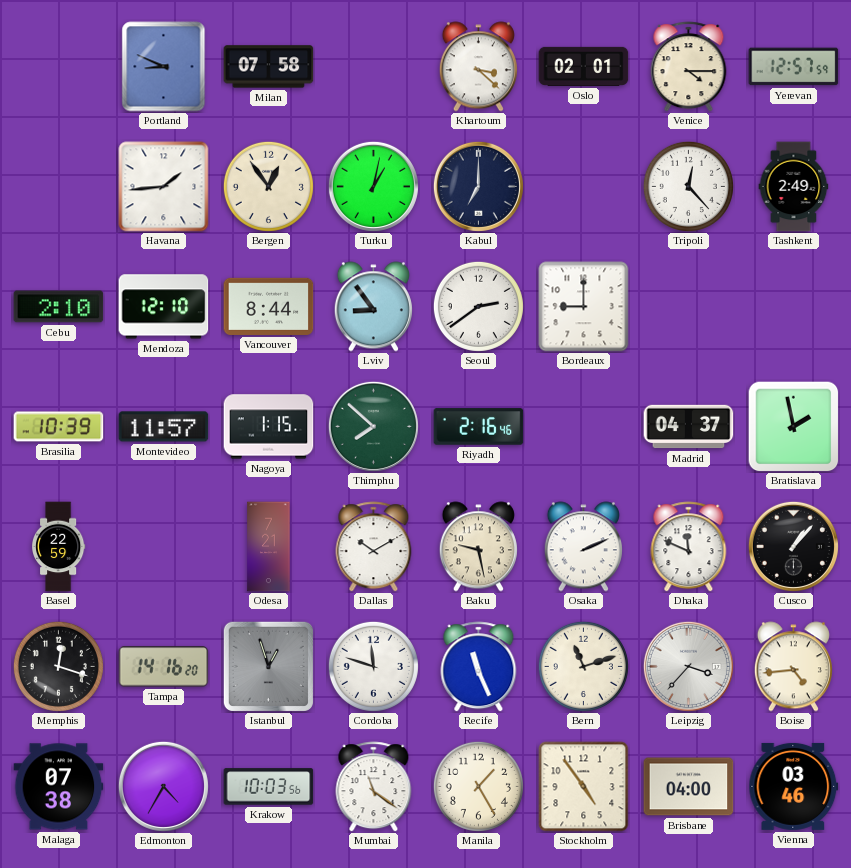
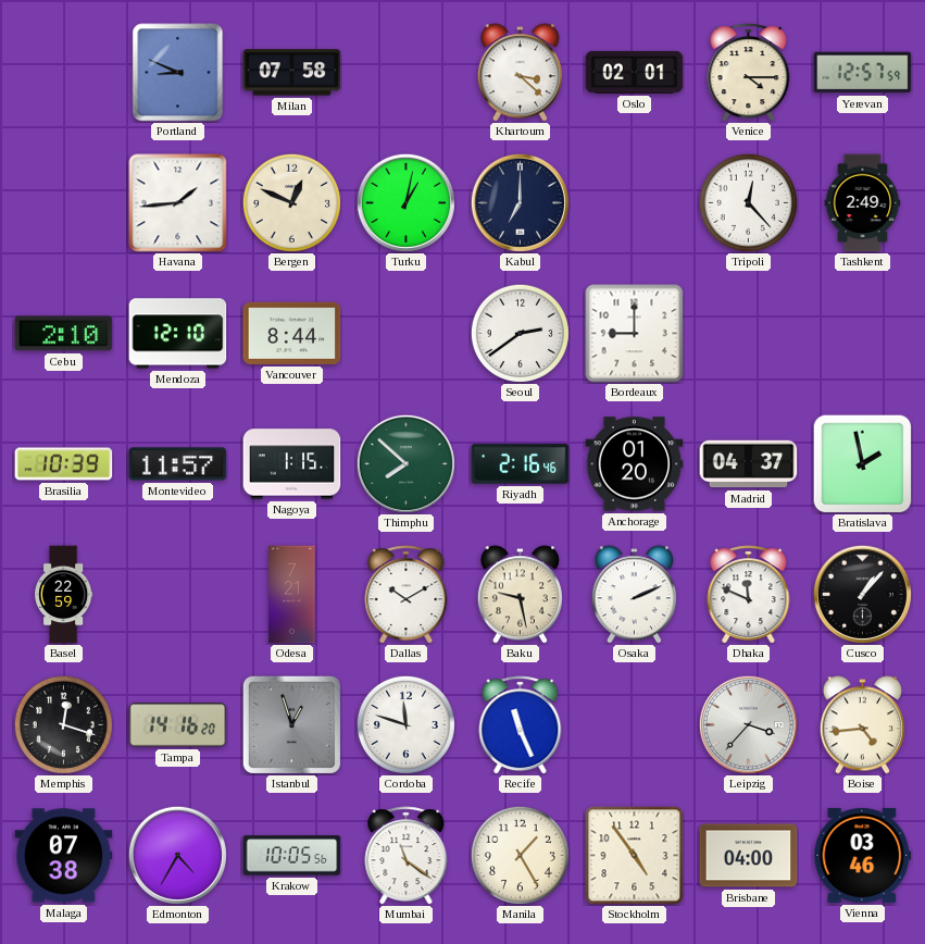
Bergen: 12:54 -> 12:49
Lviv: 8:54 -> none
Anchorage: none -> 01:20
Bern: 11:12 -> none
Krakow: 10:03 -> 10:05
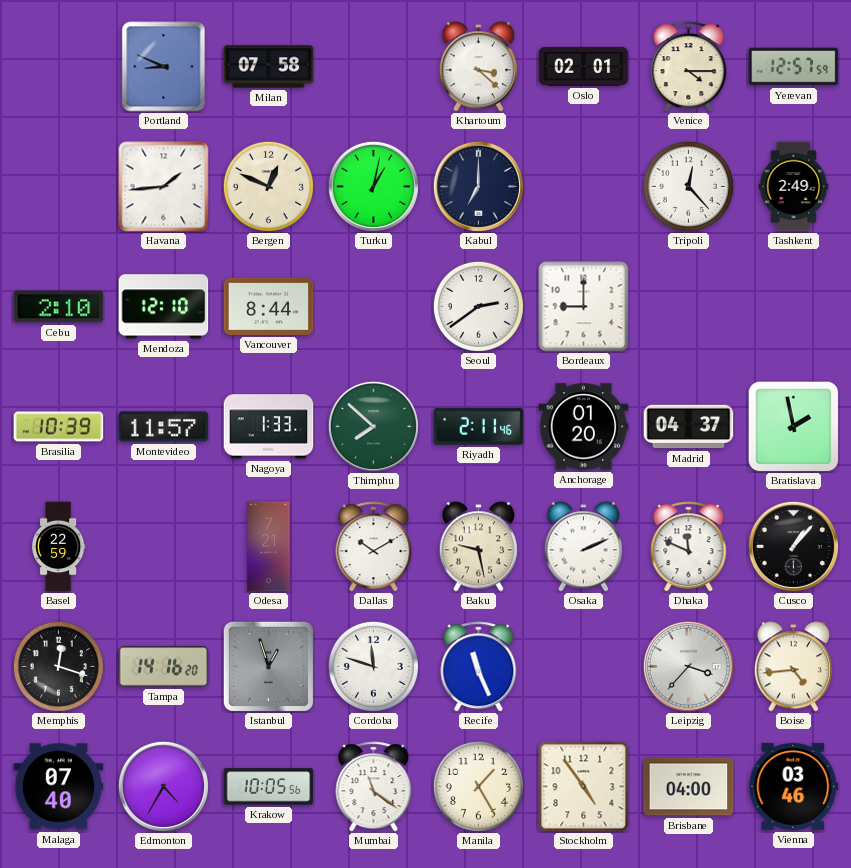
Nagoya: 1:15 -> 1:33
Riyadh: 2:16 -> 2:11
Malaga: 07:38 -> 07:40
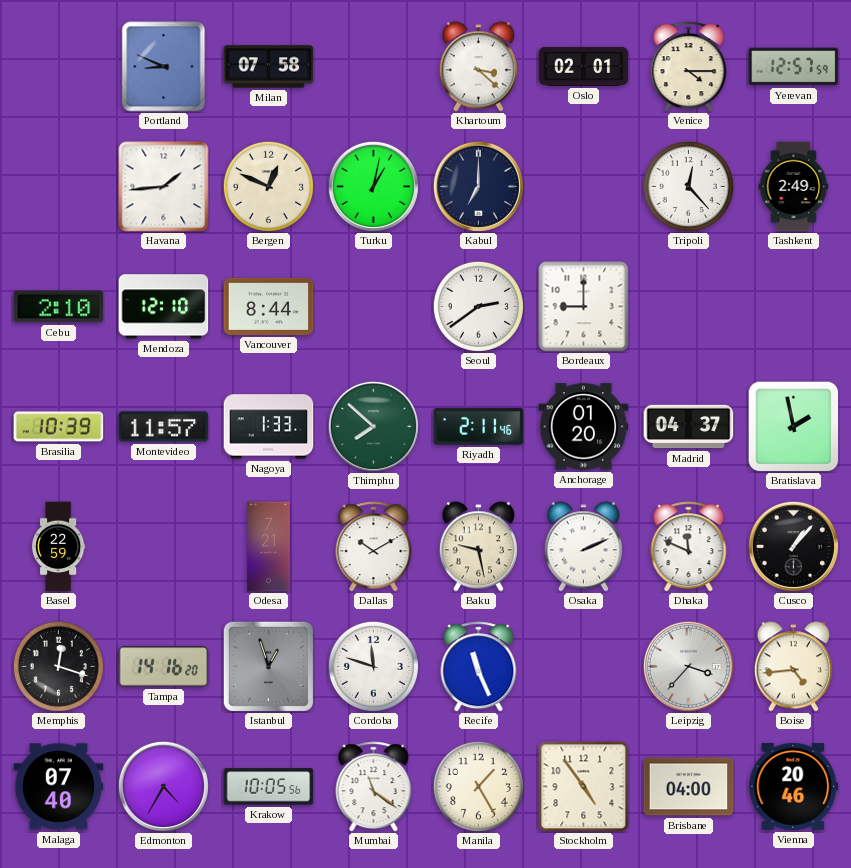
Vienna: 03:46 -> 20:46
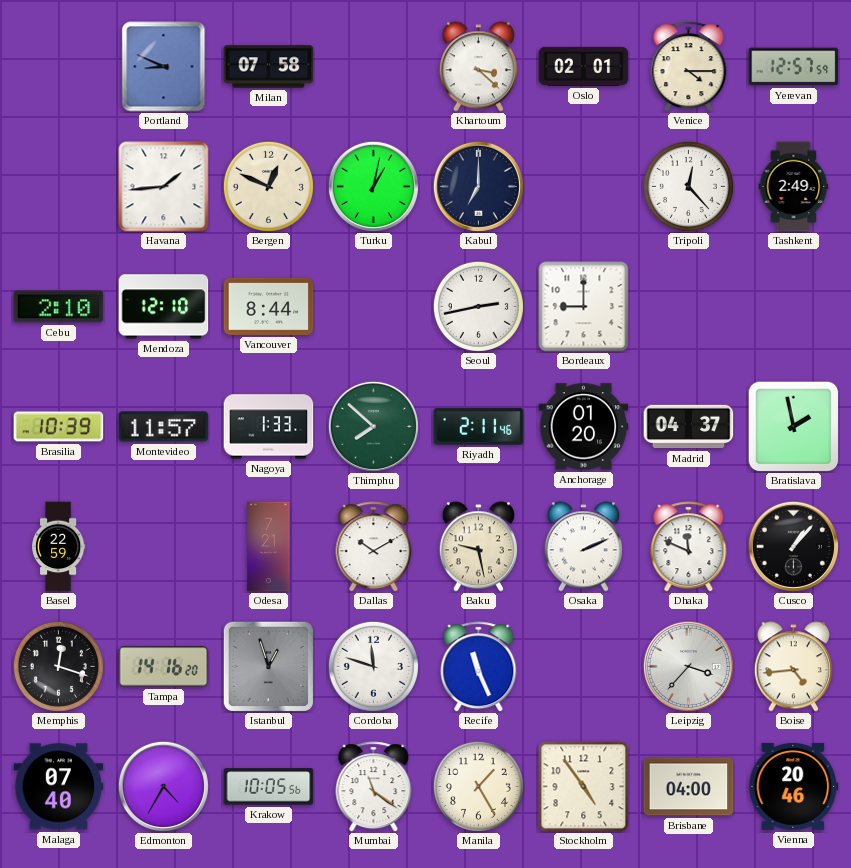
Seoul: 2:39 -> 2:43
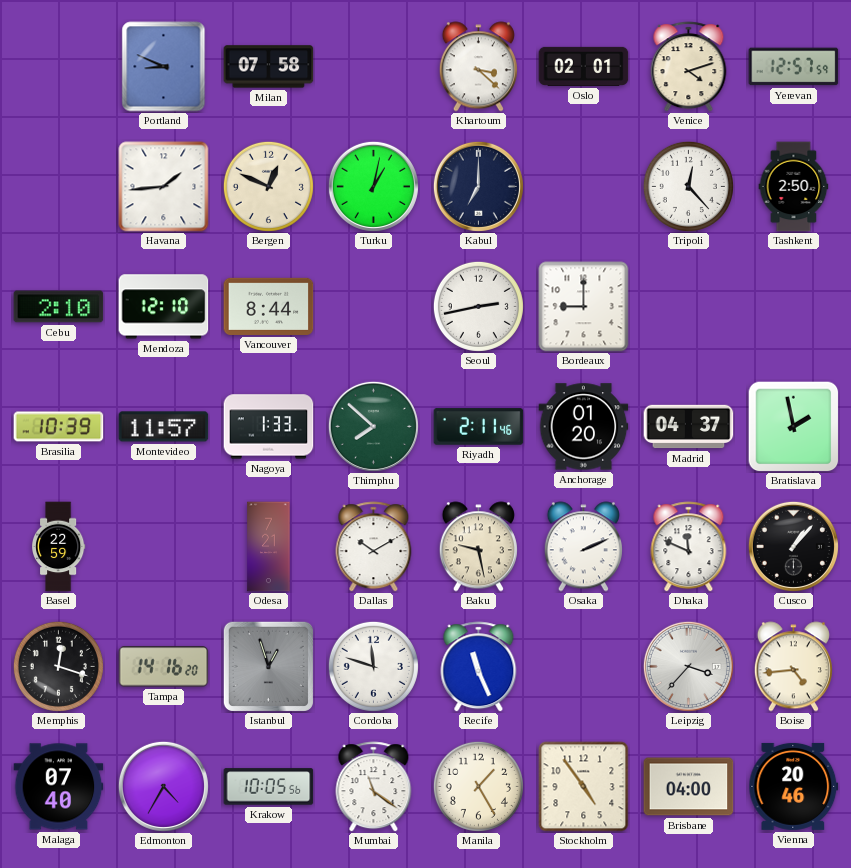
Venice: 4:15 -> 4:12
Tashkent: 2:49 -> 2:50
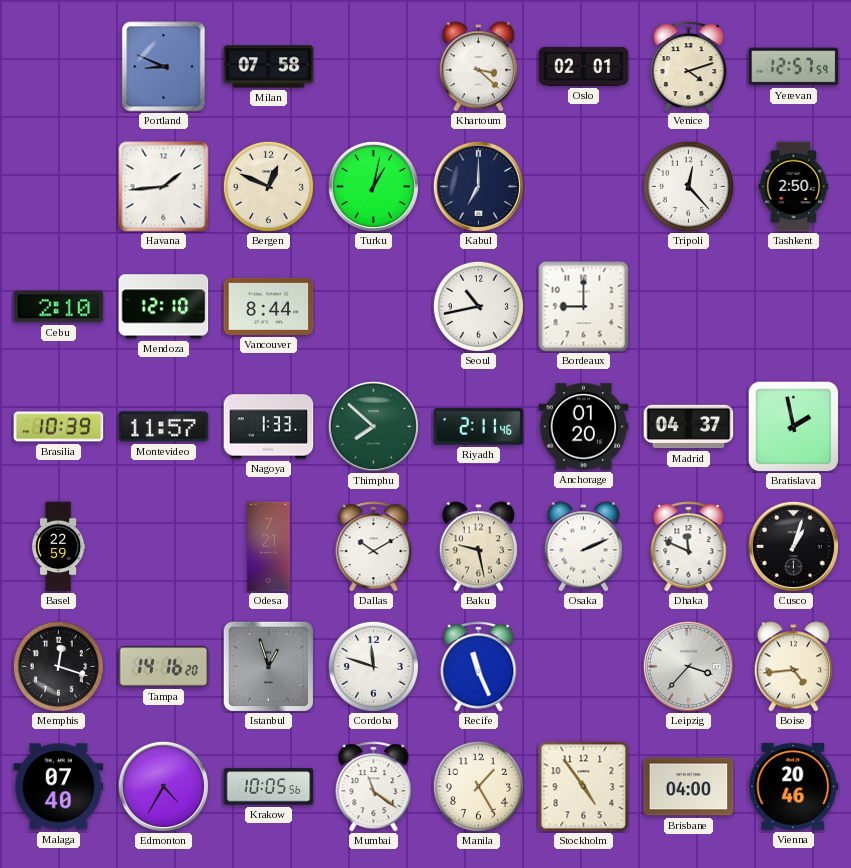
Seoul: 2:43 -> 10:43
Cusco: 1:07 -> 1:03
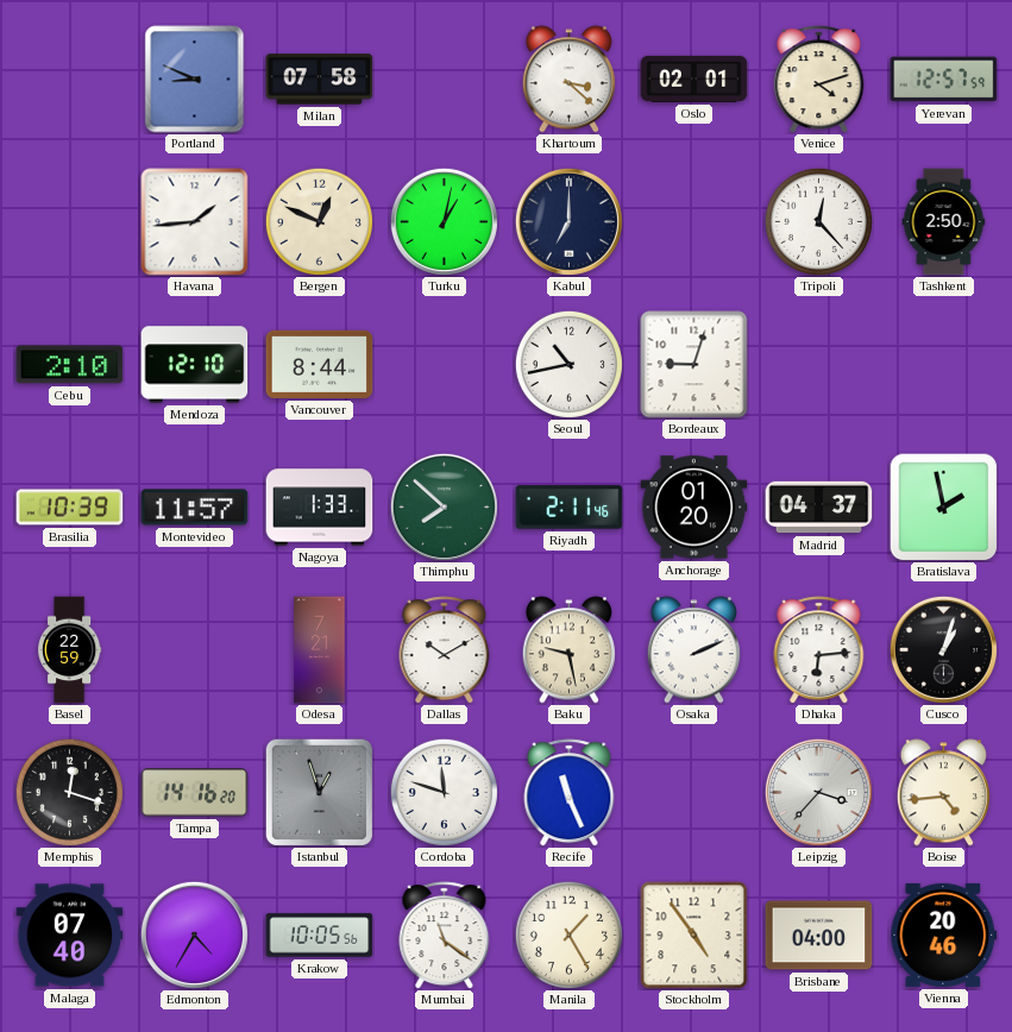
Bordeaux: 9:00 -> 9:03
Dhaka: 11:49 -> 6:14
